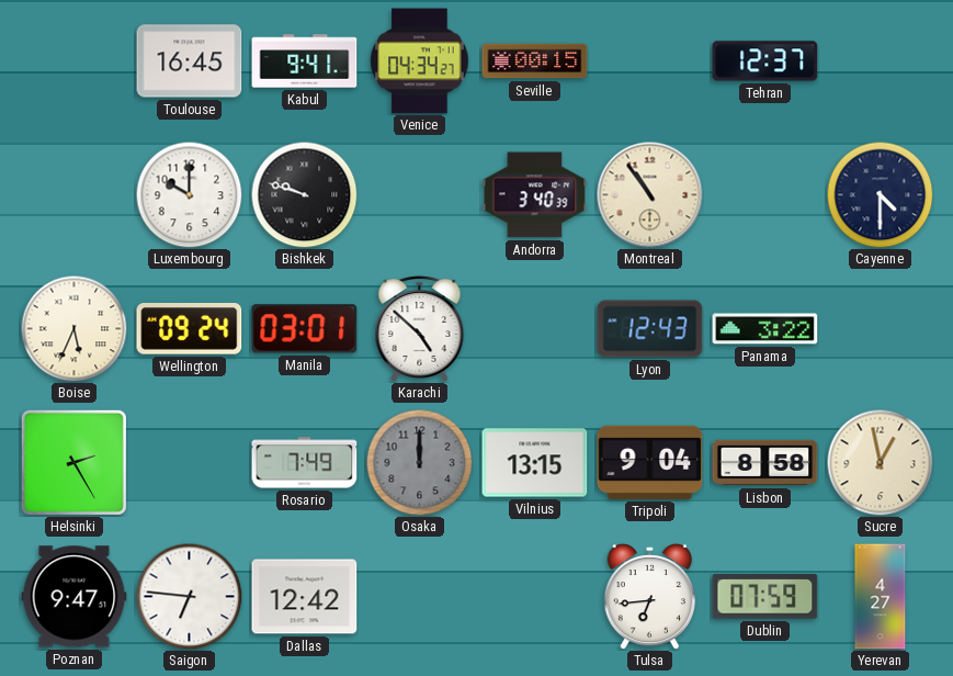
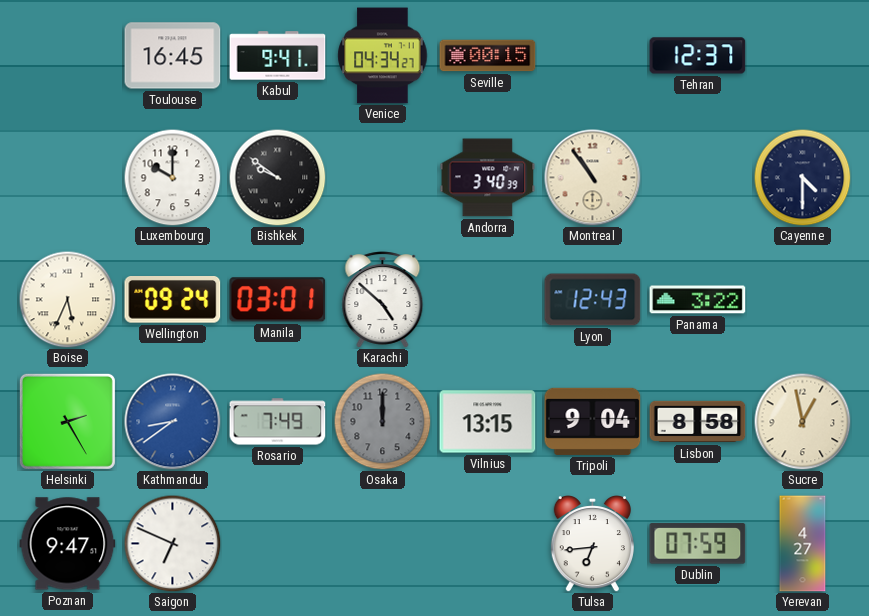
Bishkek: 9:48 -> 9:51
Kathmandu: none -> 8:39
Saigon: 6:46 -> 6:49
Dallas: 12:42 -> none
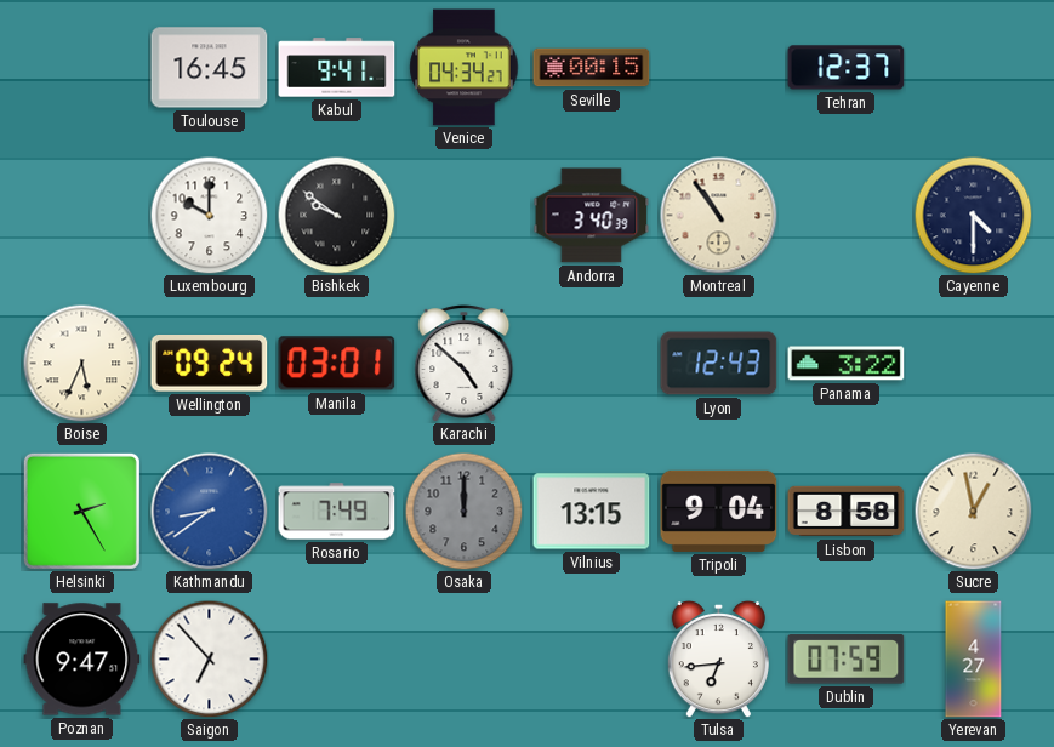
Saigon: 6:49 -> 6:53
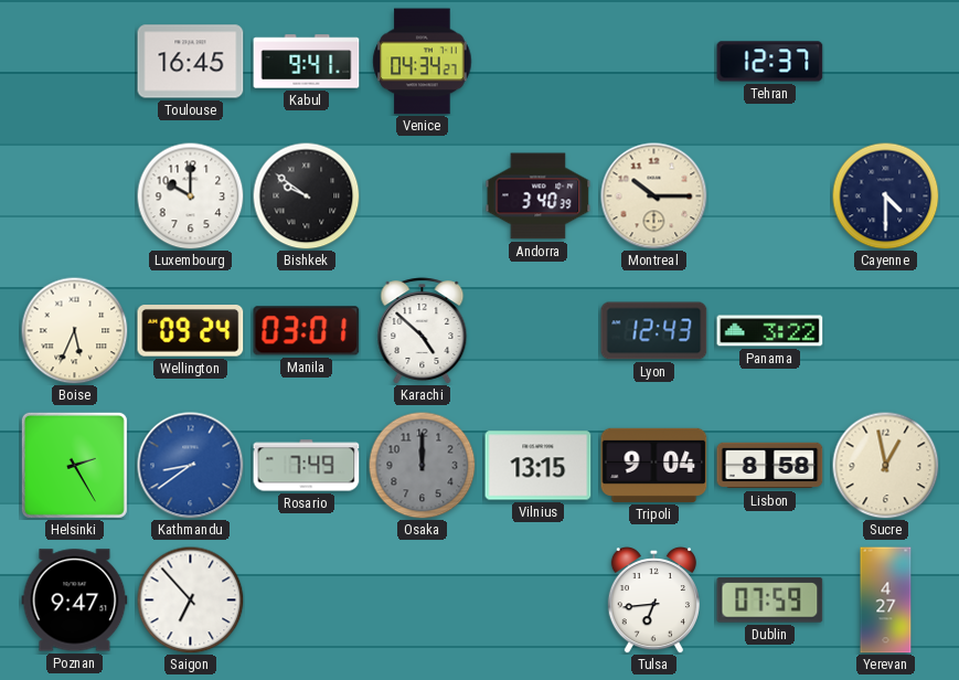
Seville: 00:15 -> none
Montreal: 10:54 -> 10:15
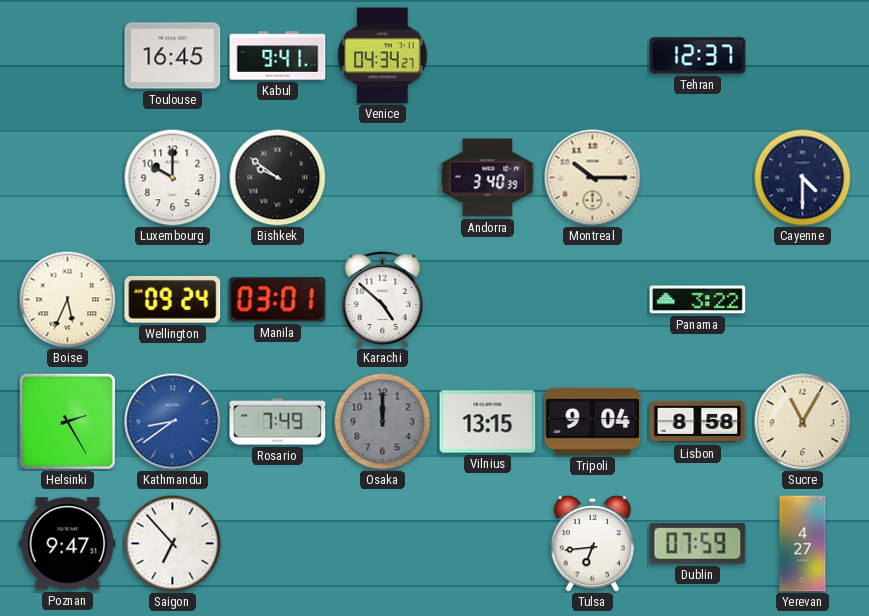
Lyon: 12:43 -> none
Sucre: 12:58 -> 11:05
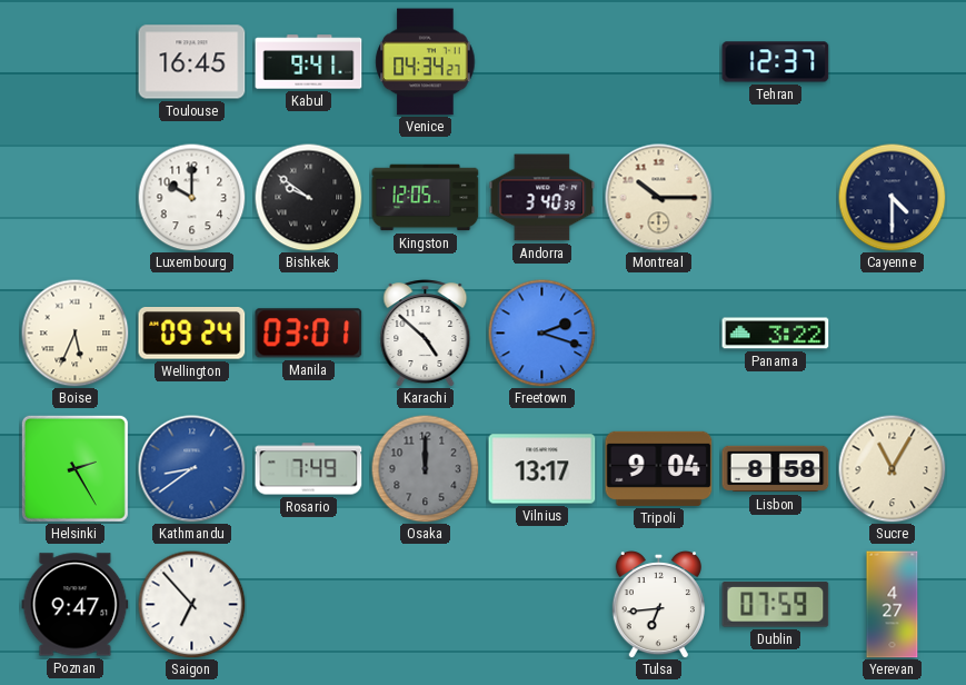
Kingston: none -> 12:05
Freetown: none -> 2:18
Vilnius: 13:15 -> 13:17
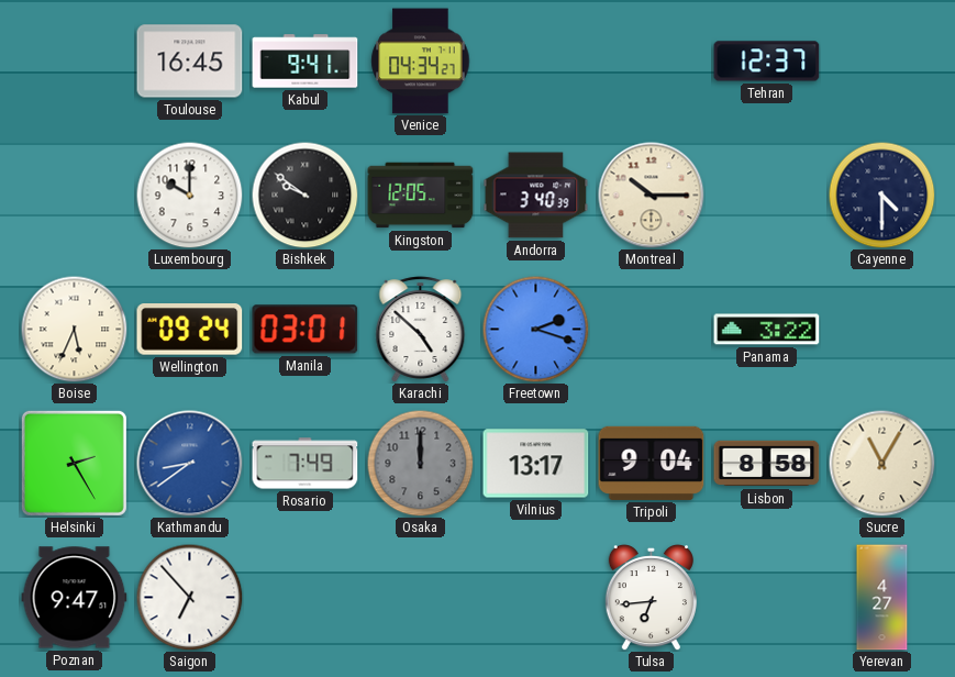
Dublin: 07:59 -> none
